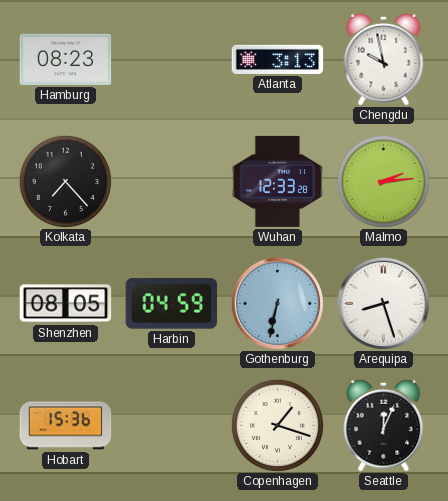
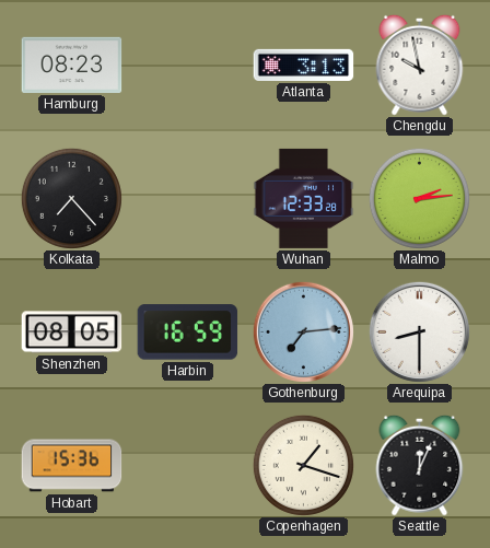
Harbin: 04:59 -> 16:59
Gothenburg: 6:32 -> 7:14
Arequipa: 8:27 -> 8:30
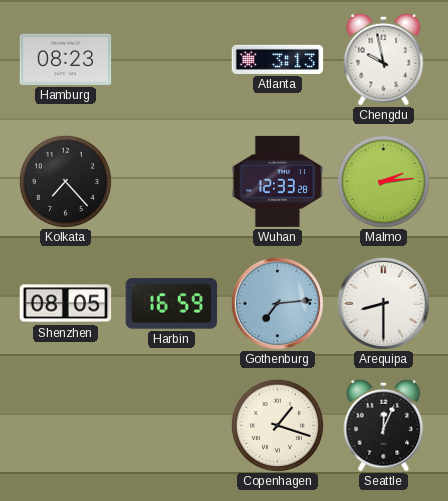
Hobart: 15:36 -> none
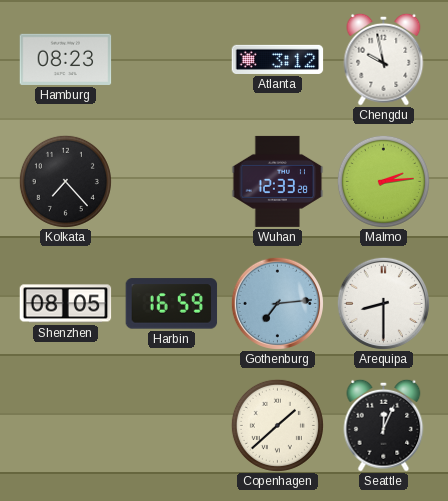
Atlanta: 3:13 -> 3:12
Copenhagen: 1:18 -> 1:38
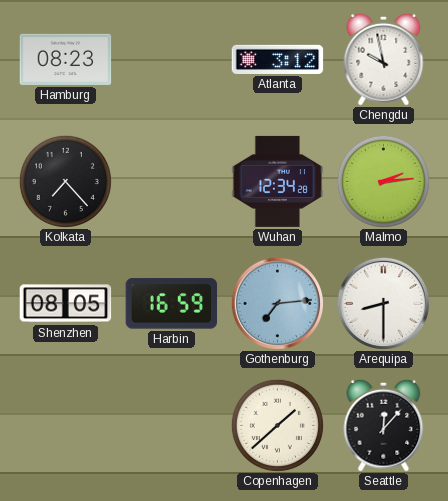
Wuhan: 12:33 -> 12:34
Seattle: 12:04 -> 12:07
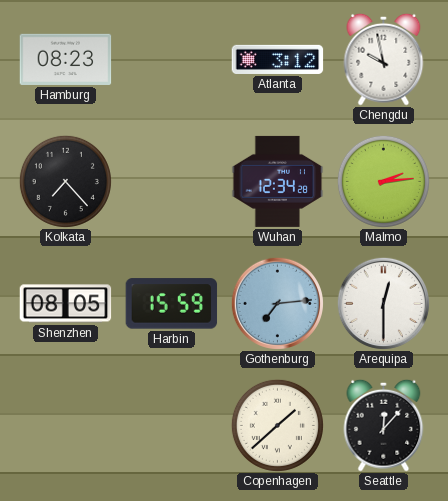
Harbin: 16:59 -> 15:59
Arequipa: 8:30 -> 12:30
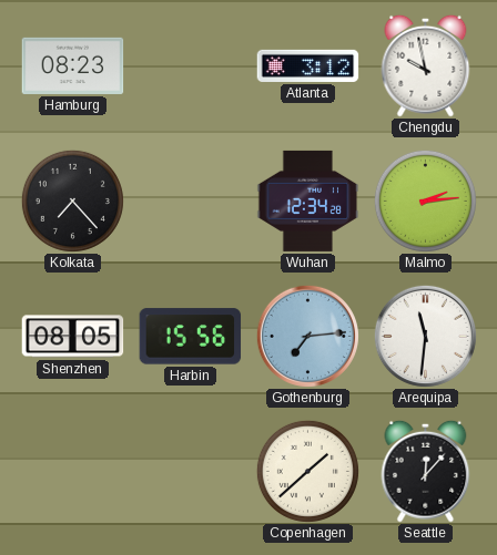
Harbin: 15:59 -> 15:56
Arequipa: 12:30 -> 11:31
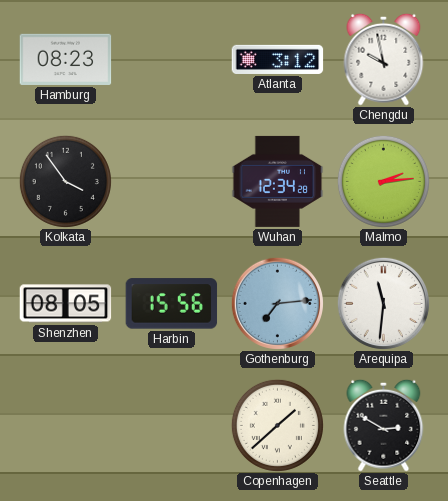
Kolkata: 7:23 -> 3:54
Seattle: 12:07 -> 2:50
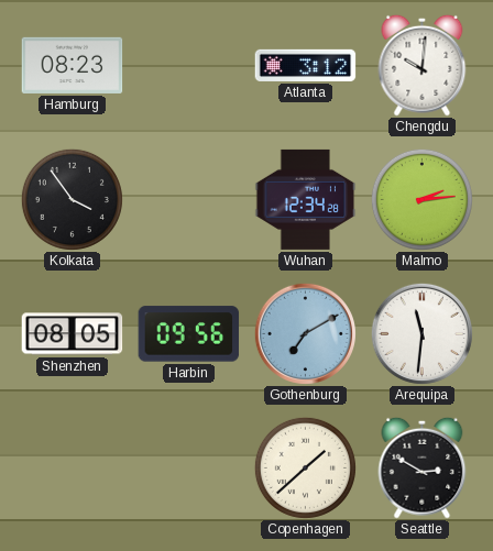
Chengdu: 9:58 -> 10:01
Harbin: 15:56 -> 09:56
Gothenburg: 7:14 -> 7:10
